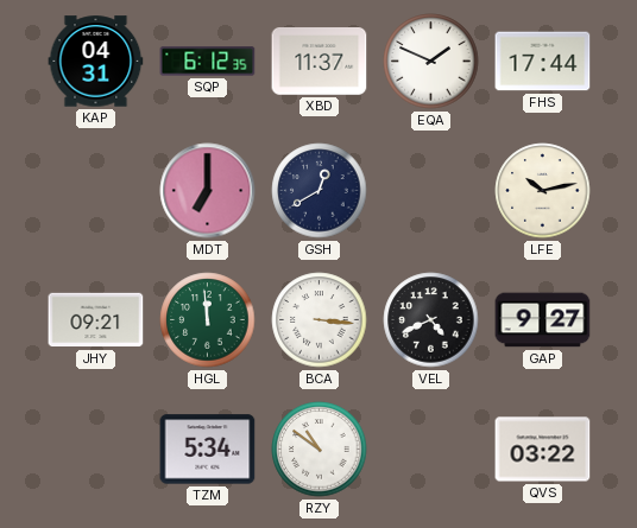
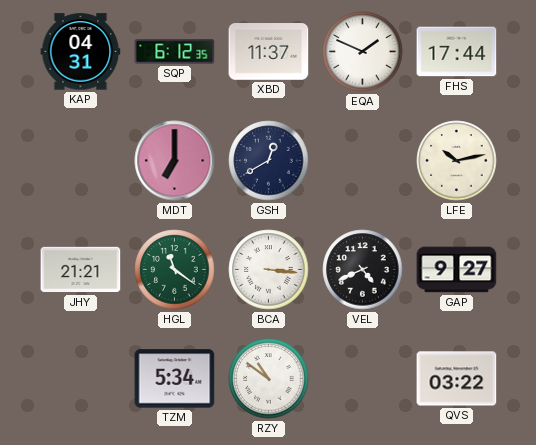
JHY: 09:21 -> 21:21
HGL: 11:59 -> 11:21
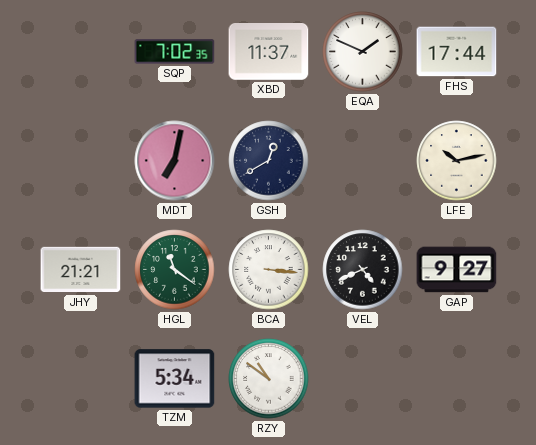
KAP: 04:31 -> none
SQP: 6:12 -> 7:02
MDT: 7:00 -> 7:02
QVS: 03:22 -> none
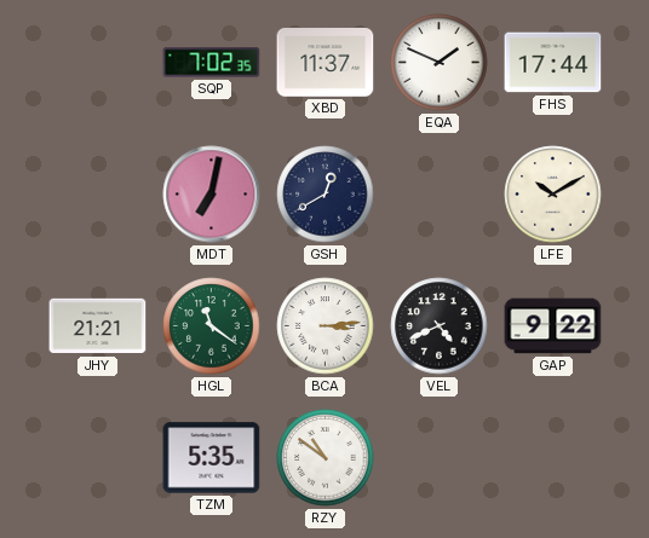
LFE: 10:13 -> 10:10
BCA: 3:16 -> 3:14
GAP: 9:27 -> 9:22
TZM: 5:34 -> 5:35
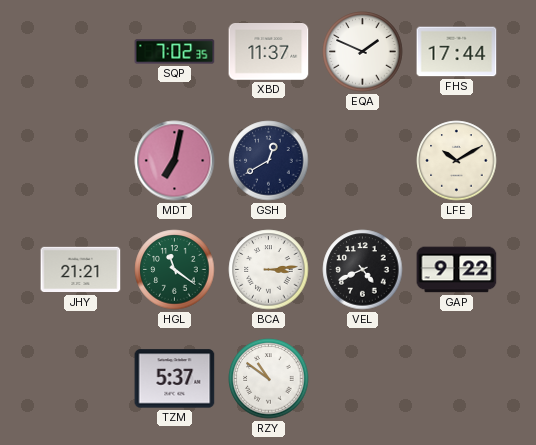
TZM: 5:35 -> 5:37
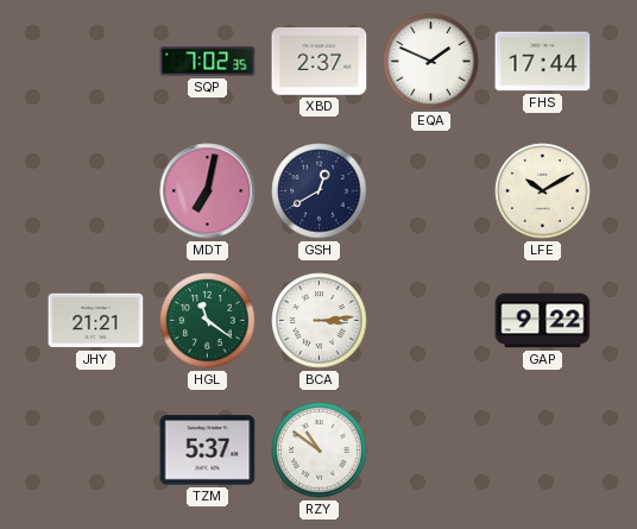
XBD: 11:37 -> 2:37
VEL: 4:41 -> none
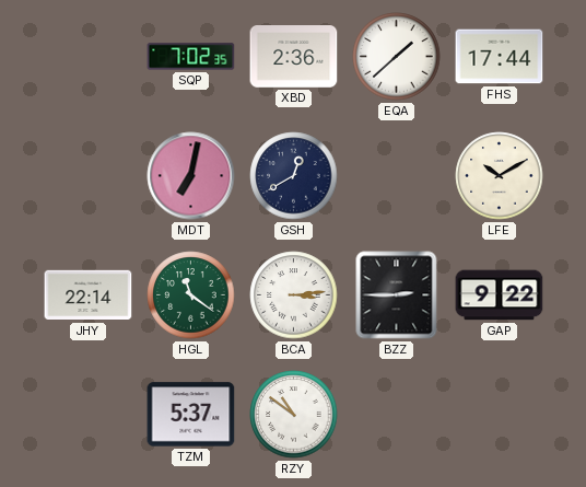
XBD: 2:37 -> 2:36
EQA: 1:49 -> 1:38
JHY: 21:21 -> 22:14
BZZ: none -> 2:45
